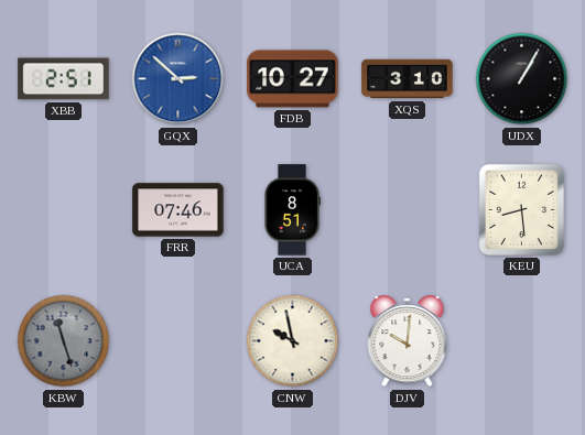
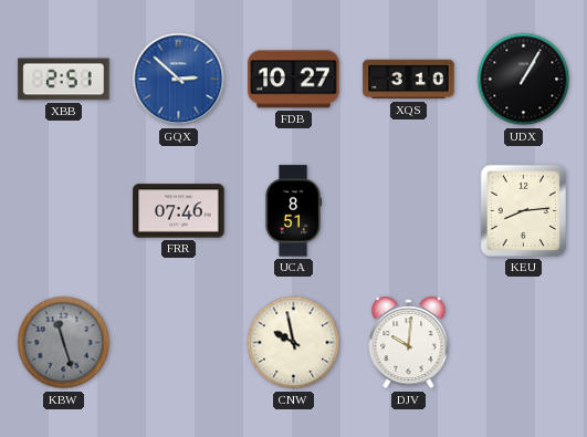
KEU: 8:29 -> 8:14
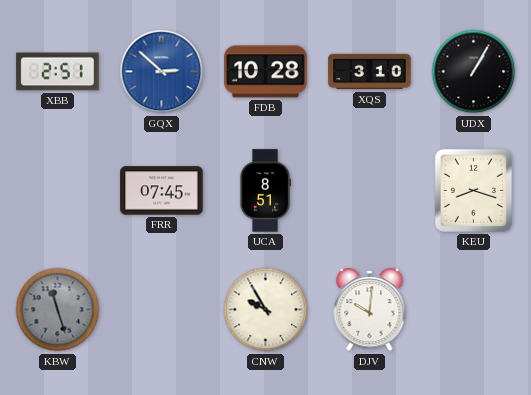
FDB: 10:27 -> 10:28
FRR: 07:46 -> 07:45
KEU: 8:14 -> 8:18
CNW: 9:58 -> 9:55
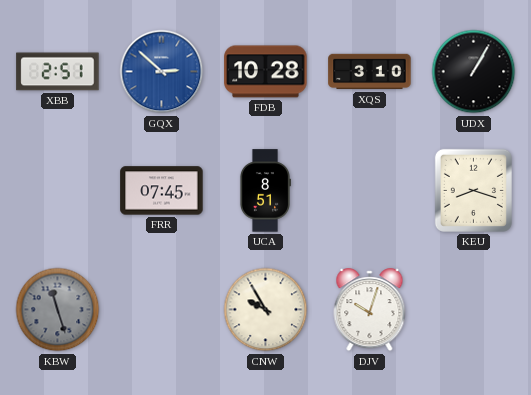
DJV: 10:01 -> 10:03
